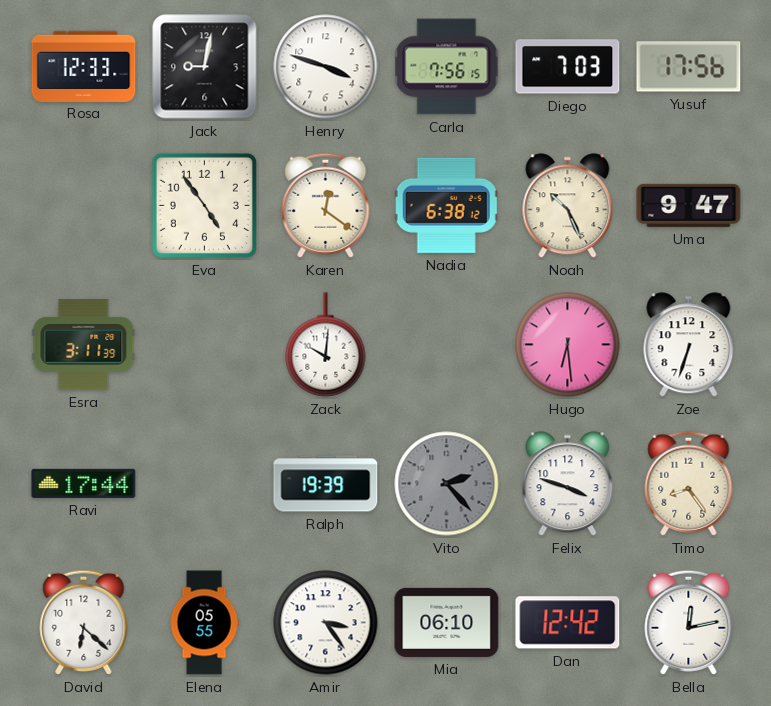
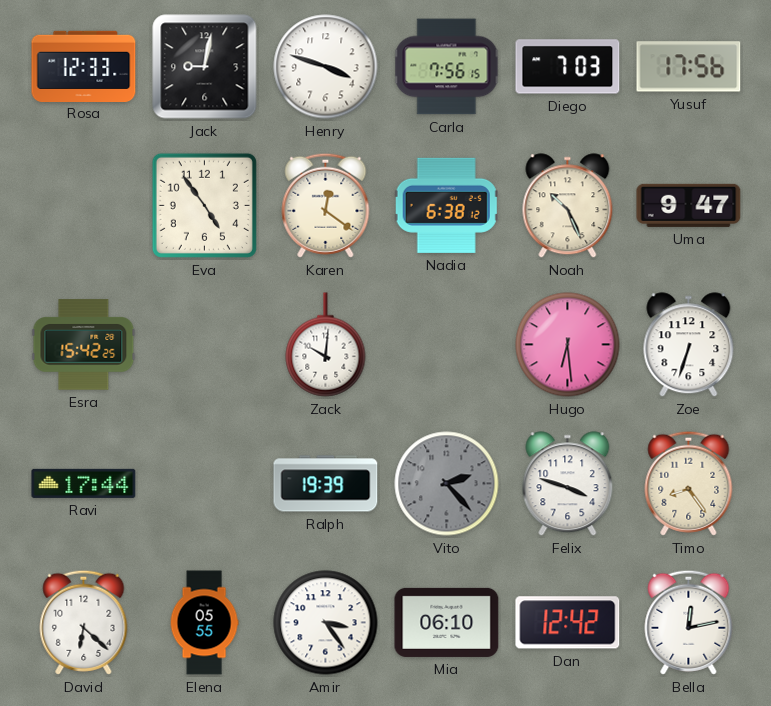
Esra: 3:11 -> 15:42
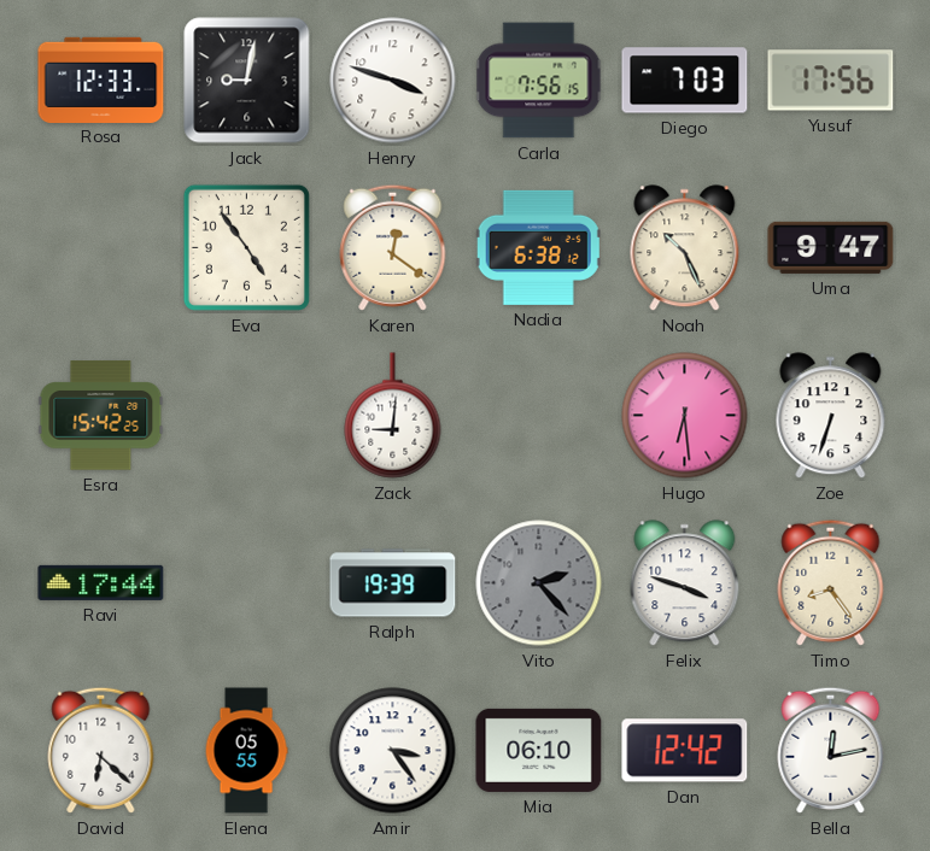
Zack: 10:01 -> 9:01
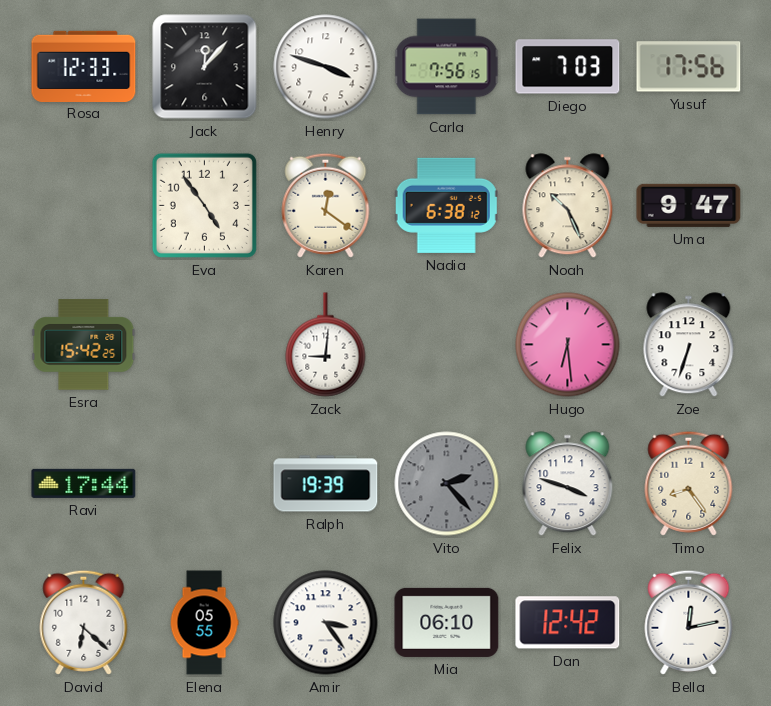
Jack: 9:02 -> 12:07
